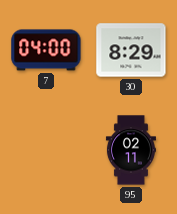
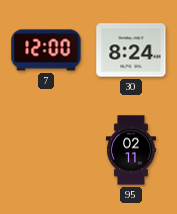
7: 04:00 -> 12:00
30: 8:29 -> 8:24
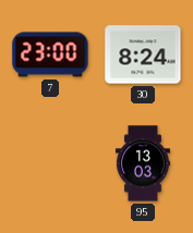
7: 12:00 -> 23:00
95: 02:11 -> 13:03
